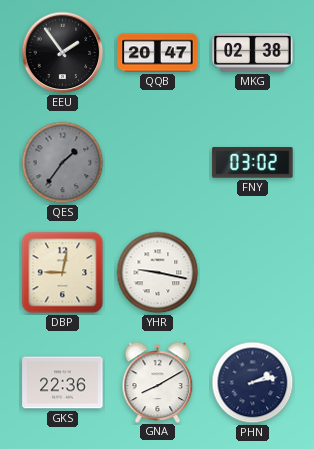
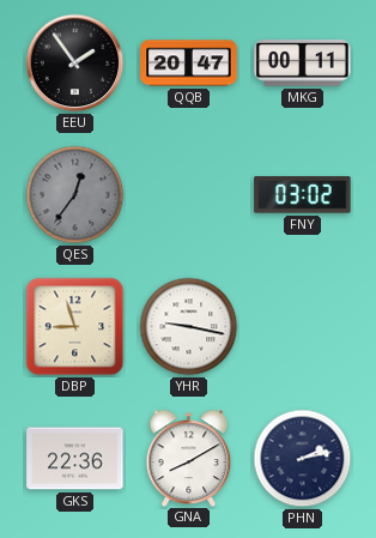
MKG: 02:38 -> 00:11
QES: 1:36 -> 12:36
DBP: 9:02 -> 8:57
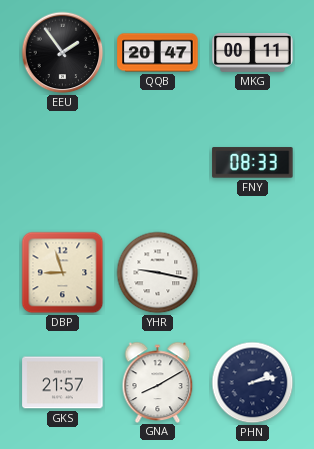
QES: 12:36 -> none
FNY: 03:02 -> 08:33
GKS: 22:36 -> 21:57
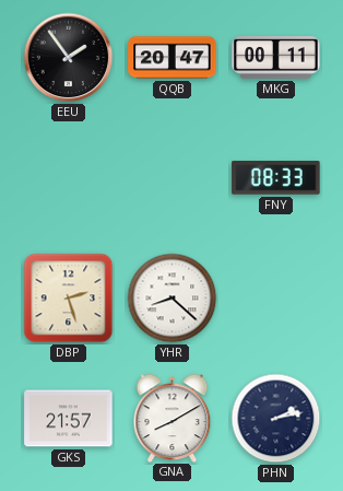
DBP: 8:57 -> 2:27
YHR: 9:17 -> 8:22
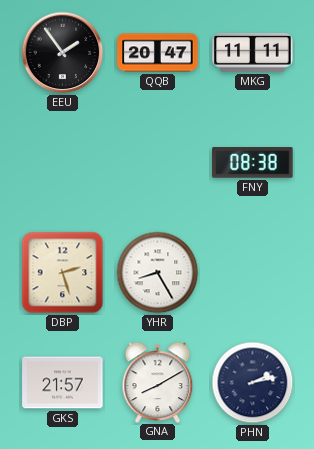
MKG: 00:11 -> 11:11
FNY: 08:33 -> 08:38
YHR: 8:22 -> 8:25
